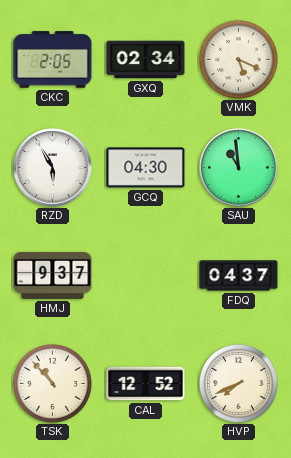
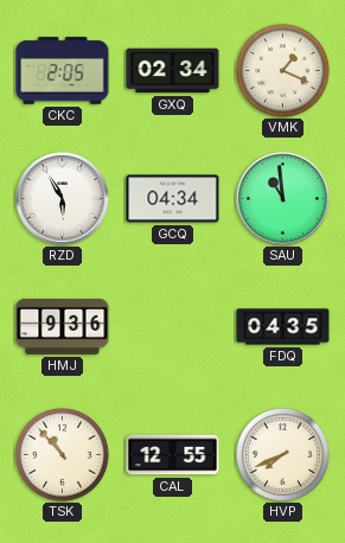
VMK: 5:19 -> 1:19
GCQ: 04:30 -> 04:34
HMJ: 9:37 -> 9:36
FDQ: 04:37 -> 04:35
CAL: 12:52 -> 12:55
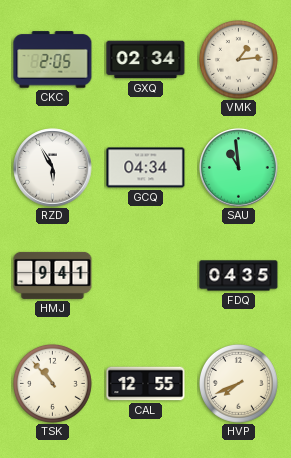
VMK: 1:19 -> 1:14
HMJ: 9:36 -> 9:41
